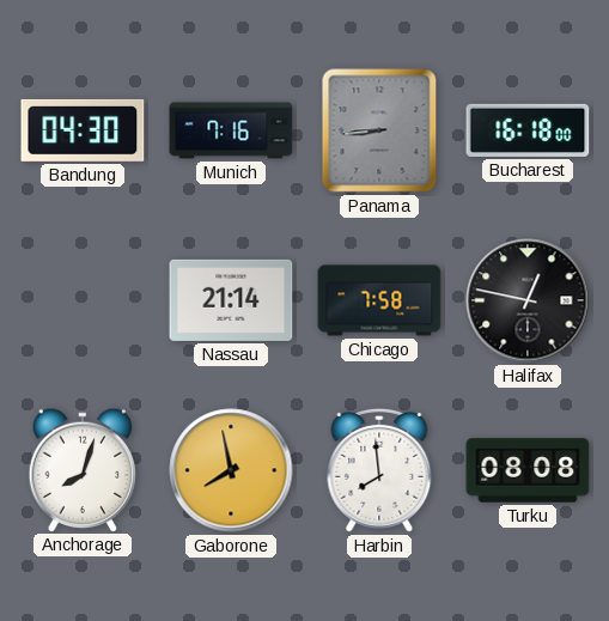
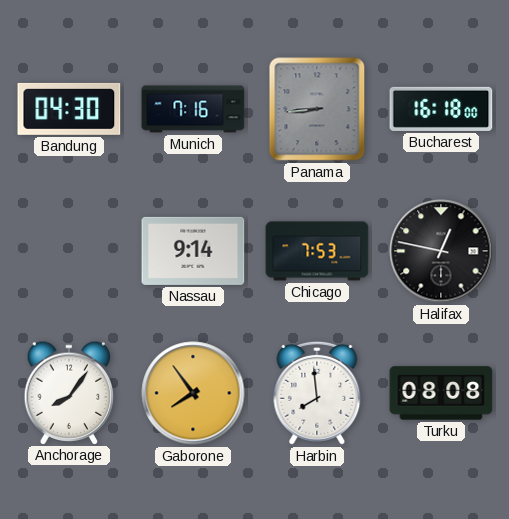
Nassau: 21:14 -> 9:14
Chicago: 7:58 -> 7:53
Anchorage: 8:03 -> 8:06
Gaborone: 7:58 -> 7:54
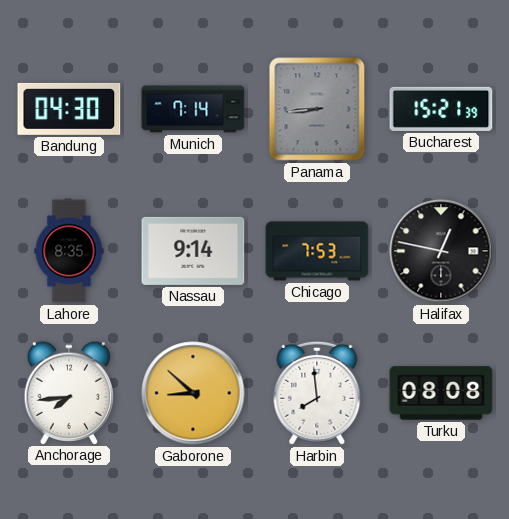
Munich: 7:16 -> 7:14
Bucharest: 16:18 -> 15:21
Lahore: none -> 8:35
Anchorage: 8:06 -> 7:44
Gaborone: 7:54 -> 8:52
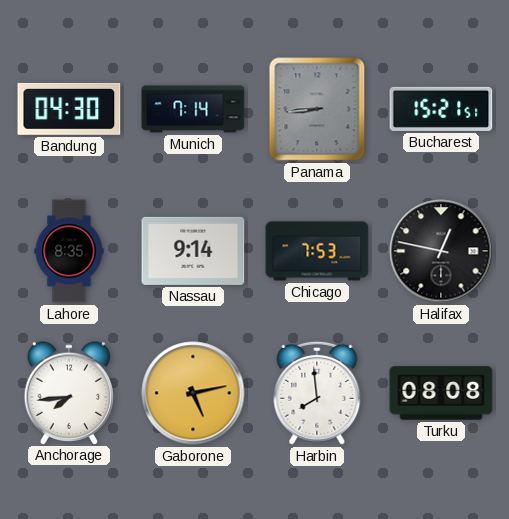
Bucharest: 15:21:39 -> 15:21:51
Gaborone: 8:52 -> 5:13
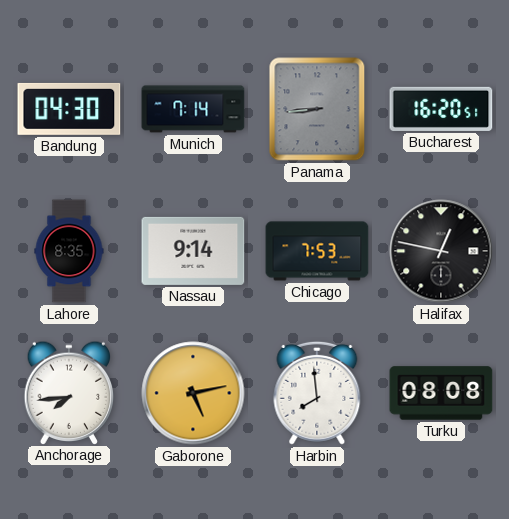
Bucharest: 15:21 -> 16:20
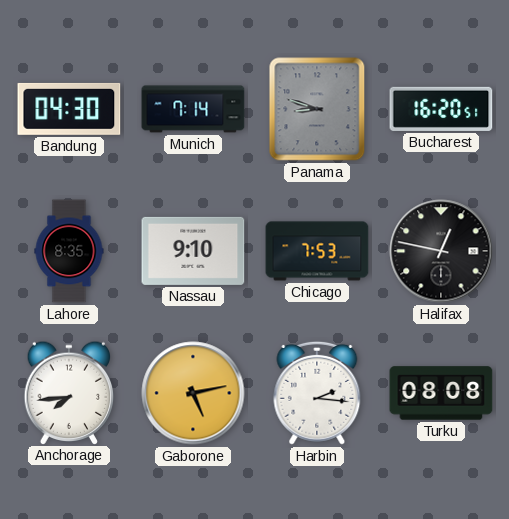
Panama: 8:44 -> 8:48
Nassau: 9:14 -> 9:10
Harbin: 7:59 -> 2:16
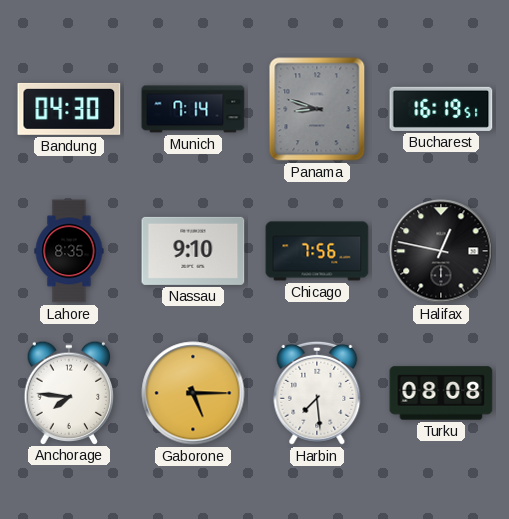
Bucharest: 16:20 -> 16:19
Chicago: 7:53 -> 7:56
Anchorage: 7:44 -> 7:46
Gaborone: 5:13 -> 5:15
Harbin: 2:16 -> 7:29
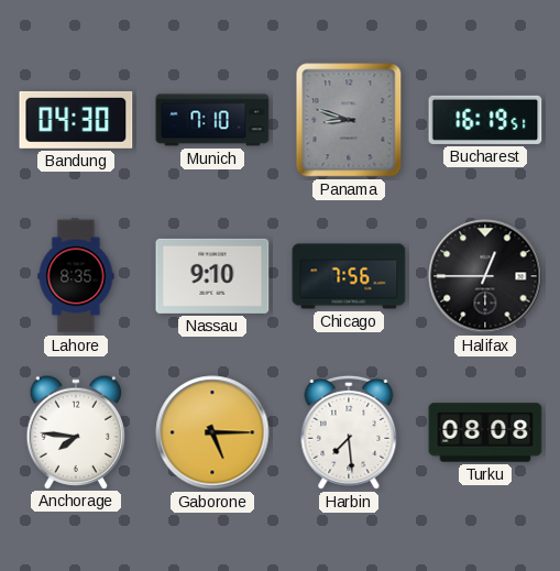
Munich: 7:14 -> 7:10
Halifax: 12:47 -> 12:45
